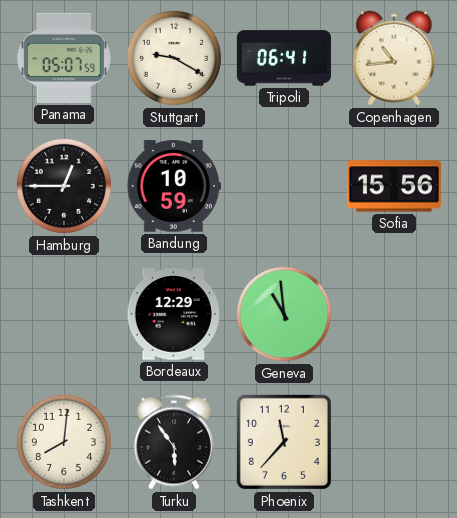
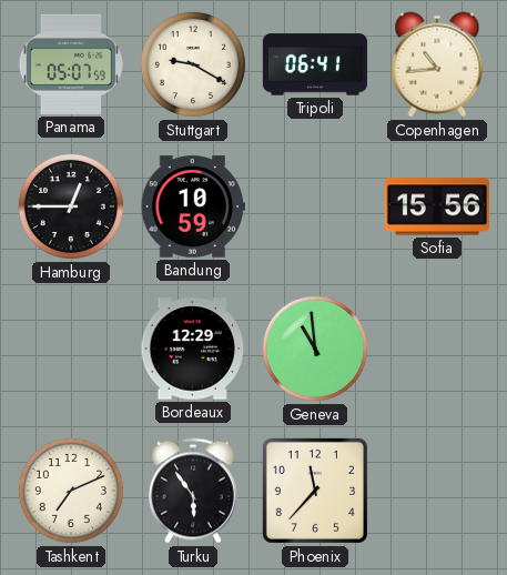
Tashkent: 8:01 -> 7:11
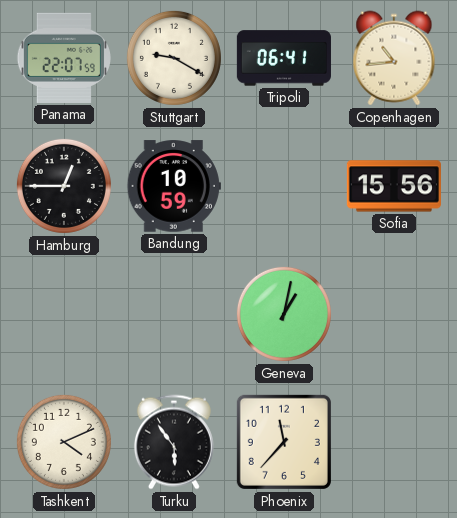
Panama: 05:07 -> 22:07
Bordeaux: 12:29 -> none
Geneva: 10:59 -> 1:02
Tashkent: 7:11 -> 4:11
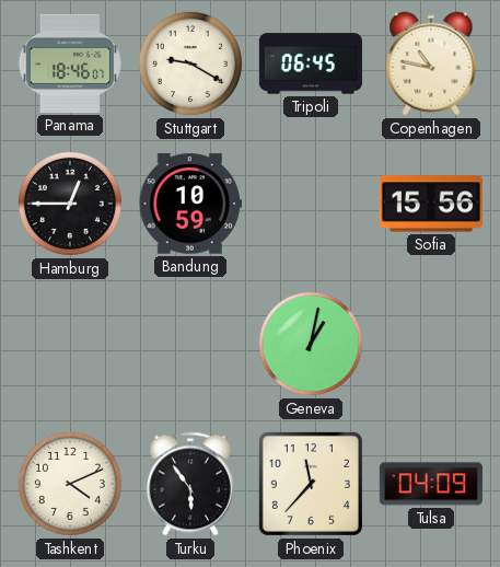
Panama: 22:07 -> 18:46
Tripoli: 06:41 -> 06:45
Copenhagen: 10:44 -> 10:47
Tulsa: none -> 04:09
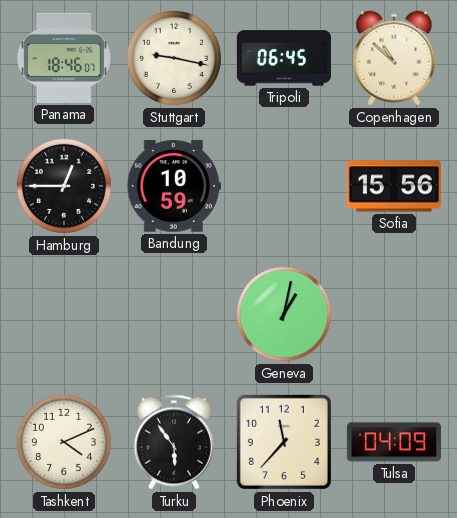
Stuttgart: 9:20 -> 9:17
Copenhagen: 10:47 -> 10:52
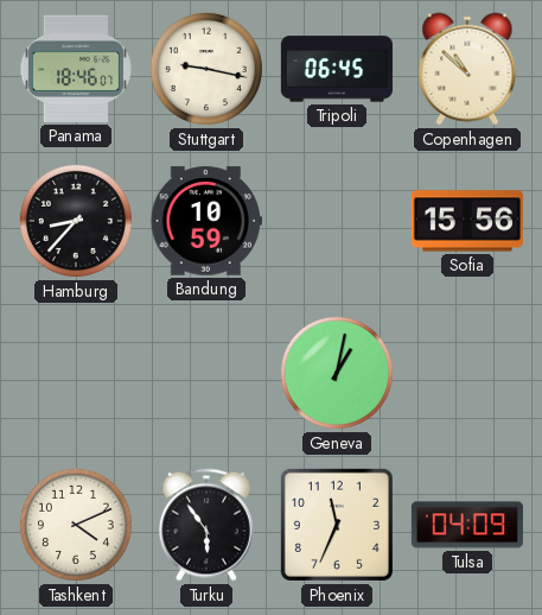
Hamburg: 12:45 -> 8:37
Phoenix: 11:37 -> 11:34
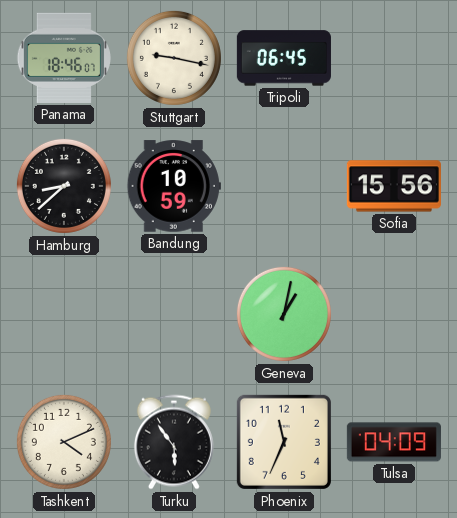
Copenhagen: 10:52 -> none
Hamburg: 8:37 -> 8:38
